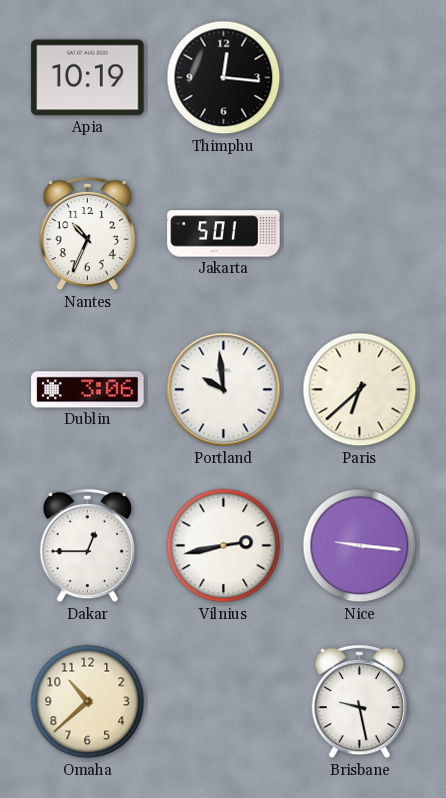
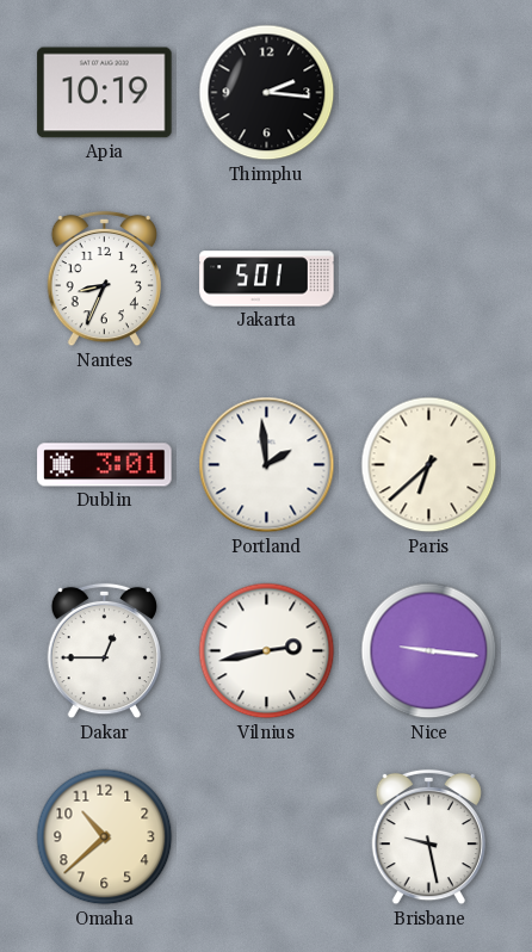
Thimphu: 12:16 -> 2:16
Nantes: 10:34 -> 8:34
Dublin: 3:06 -> 3:01
Portland: 9:59 -> 1:59
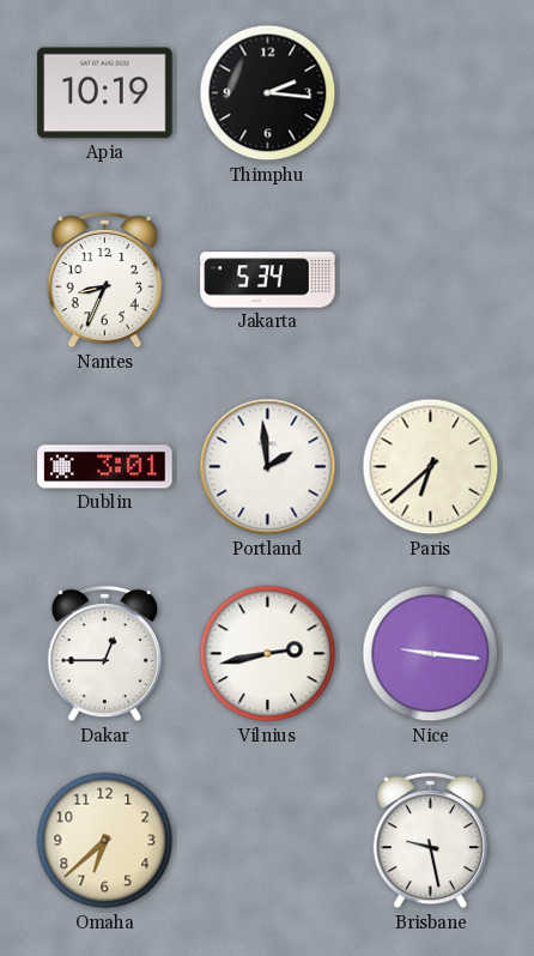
Jakarta: 5:01 -> 5:34
Omaha: 10:38 -> 6:38
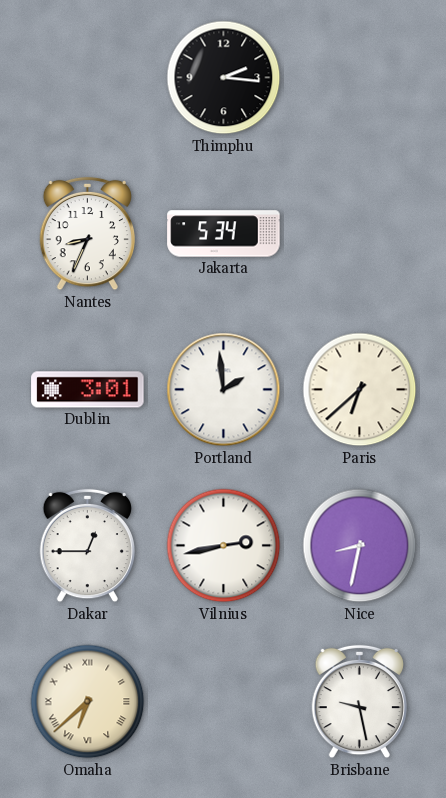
Apia: 10:19 -> none
Nice: 9:16 -> 8:32
Omaha numerals: Arabic -> Roman
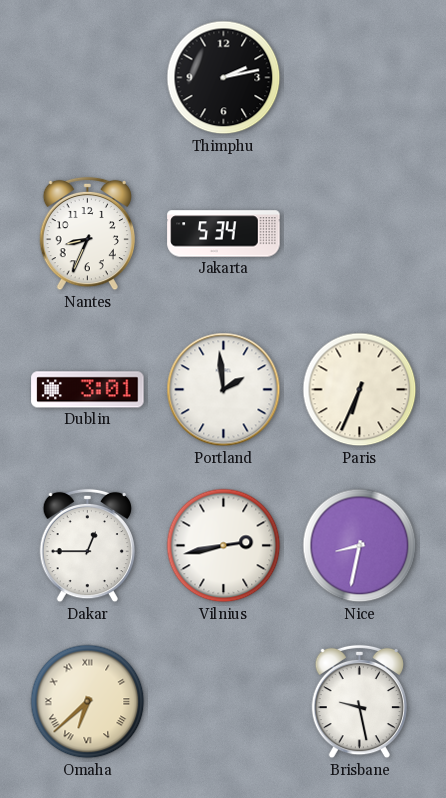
Thimphu: 2:16 -> 2:13
Paris: 6:38 -> 6:34
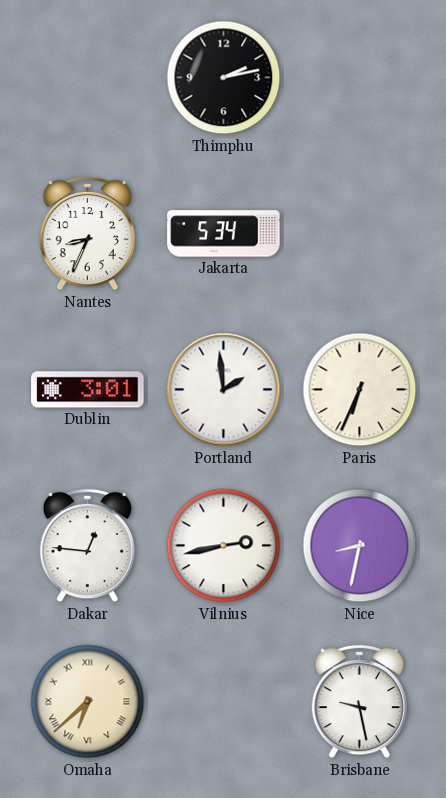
Dakar: 12:45 -> 12:46
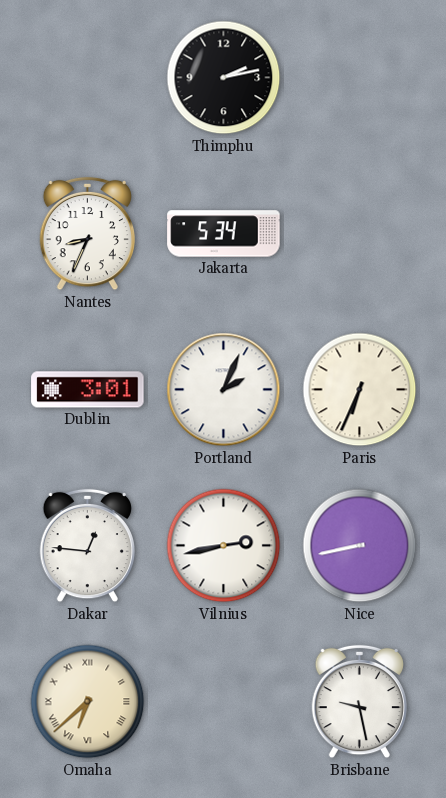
Portland: 1:59 -> 2:04
Nice: 8:32 -> 8:43
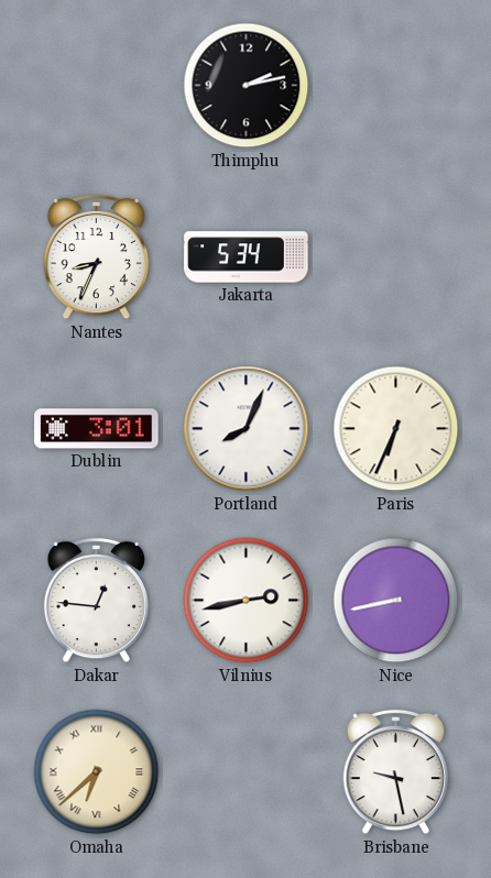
Portland: 2:04 -> 8:04
